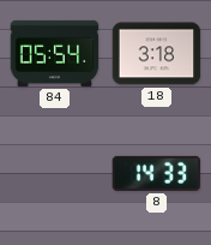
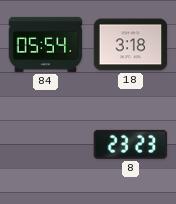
8: 14:33 -> 23:23
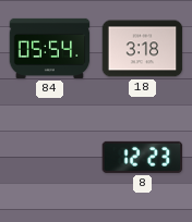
8: 23:23 -> 12:23
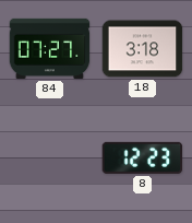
84: 05:54 -> 07:27
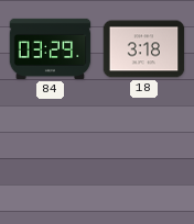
84: 07:27 -> 03:29
8: 12:23 -> none
